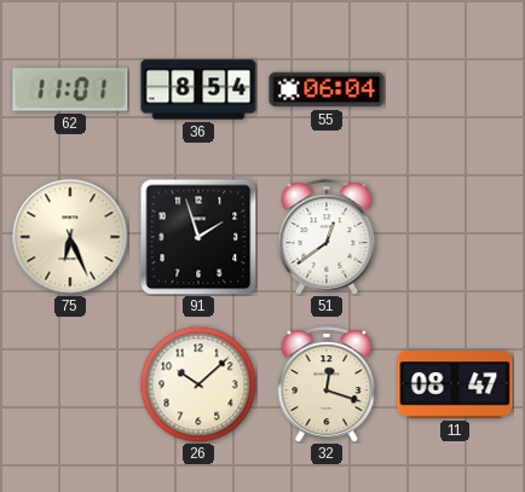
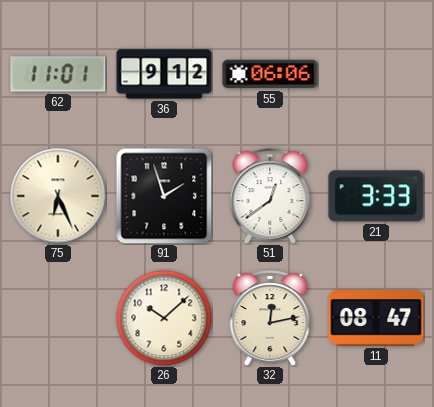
36: 8:54 -> 9:12
55: 06:04 -> 06:06
21: none -> 3:33
32: 12:18 -> 12:13
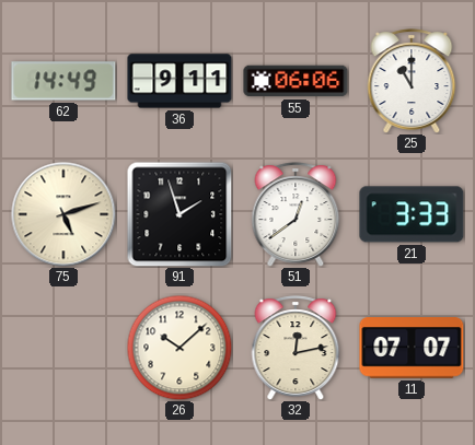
62: 11:01 -> 14:49
36: 9:12 -> 9:11
25: none -> 11:00
75: 6:26 -> 5:12
11: 08:47 -> 07:07
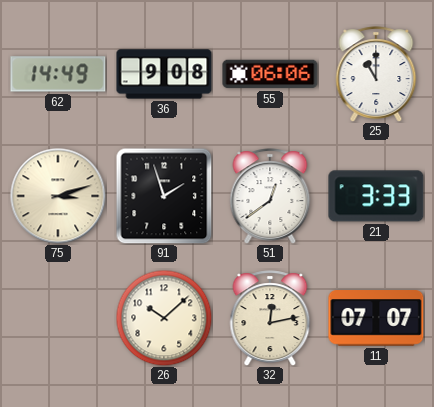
36: 9:11 -> 9:08
75: 5:12 -> 3:12
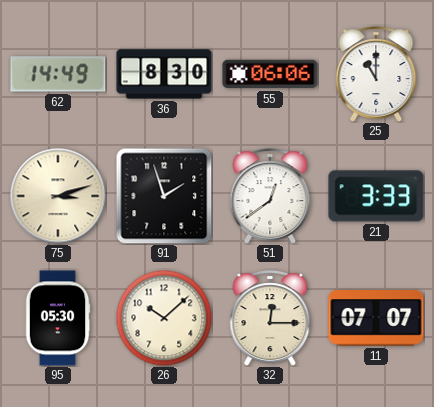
36: 9:08 -> 8:30
95: none -> 05:30
32: 12:13 -> 12:15
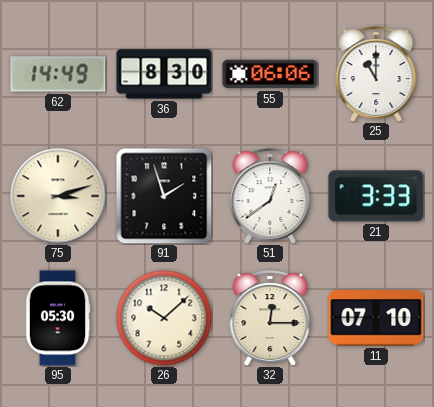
11: 07:07 -> 07:10
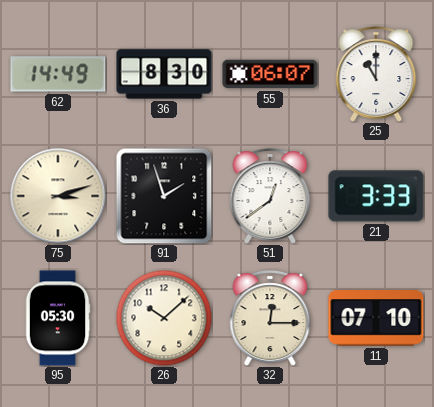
55: 06:06 -> 06:07
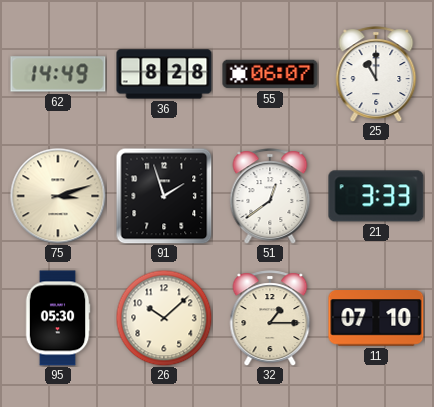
36: 8:30 -> 8:28
32: 12:15 -> 1:15
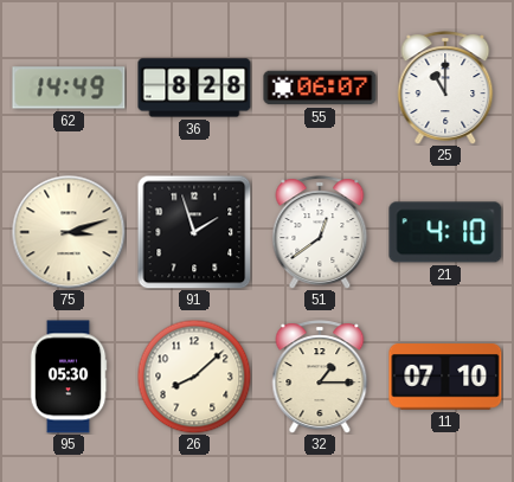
21: 3:33 -> 4:10
26: 10:08 -> 8:08
